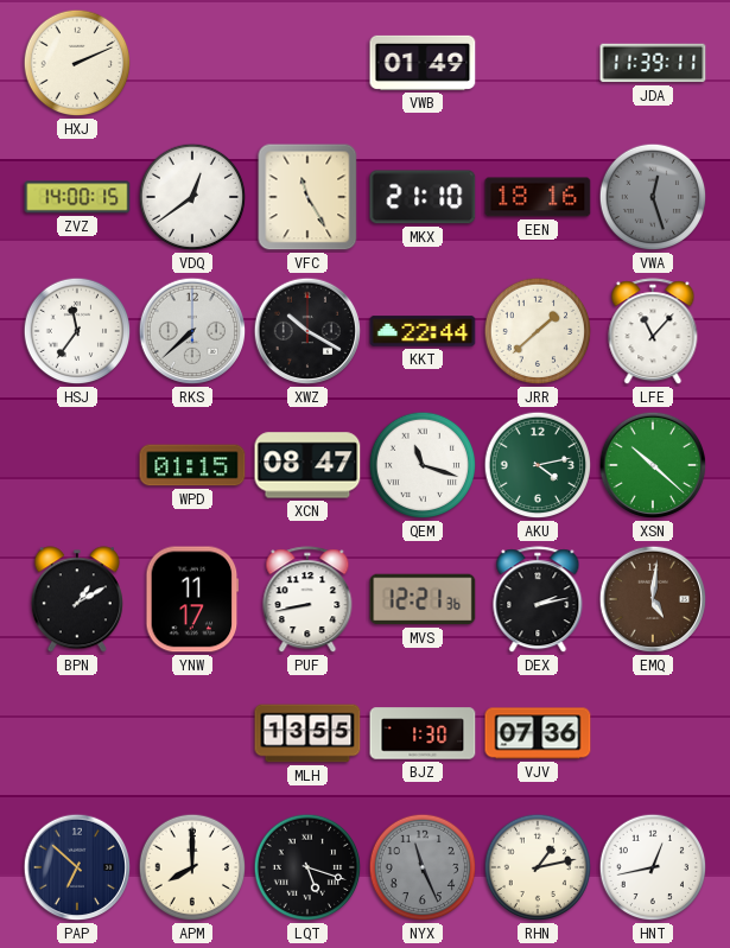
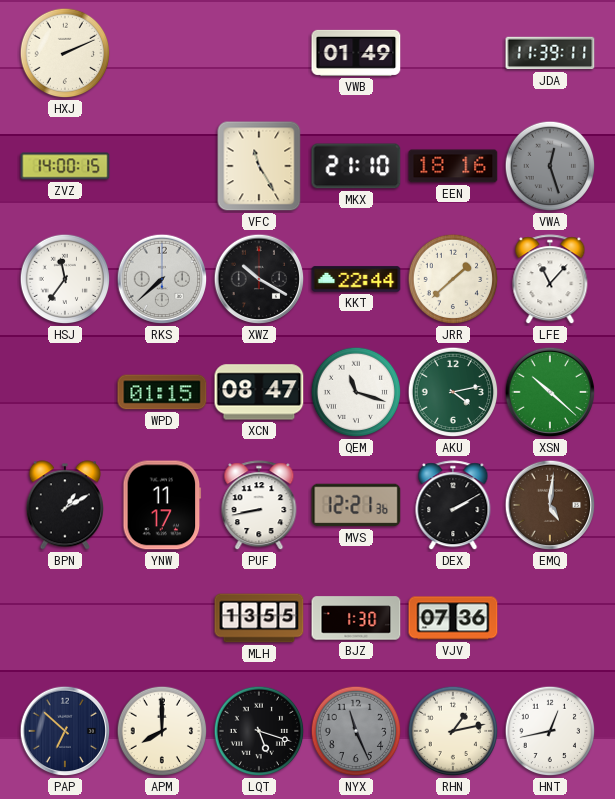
VDQ: 12:39 -> none
DEX: 2:13 -> 2:10
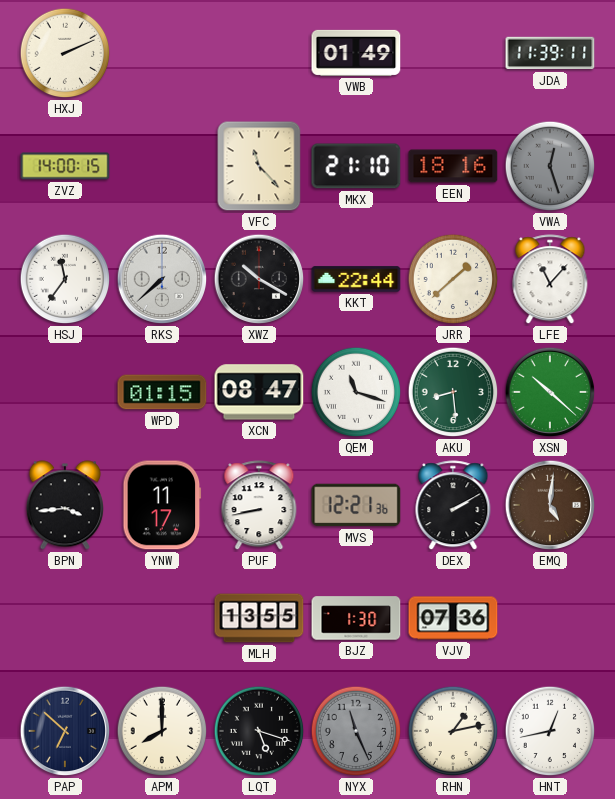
VFC: 11:25 -> 11:23
AKU: 4:13 -> 8:29
BPN: 1:10 -> 3:44
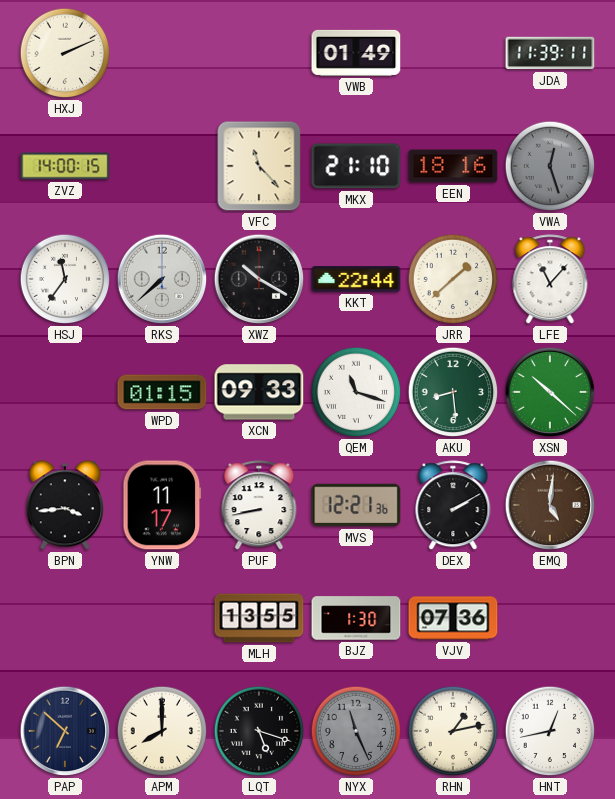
XCN: 08:47 -> 09:33
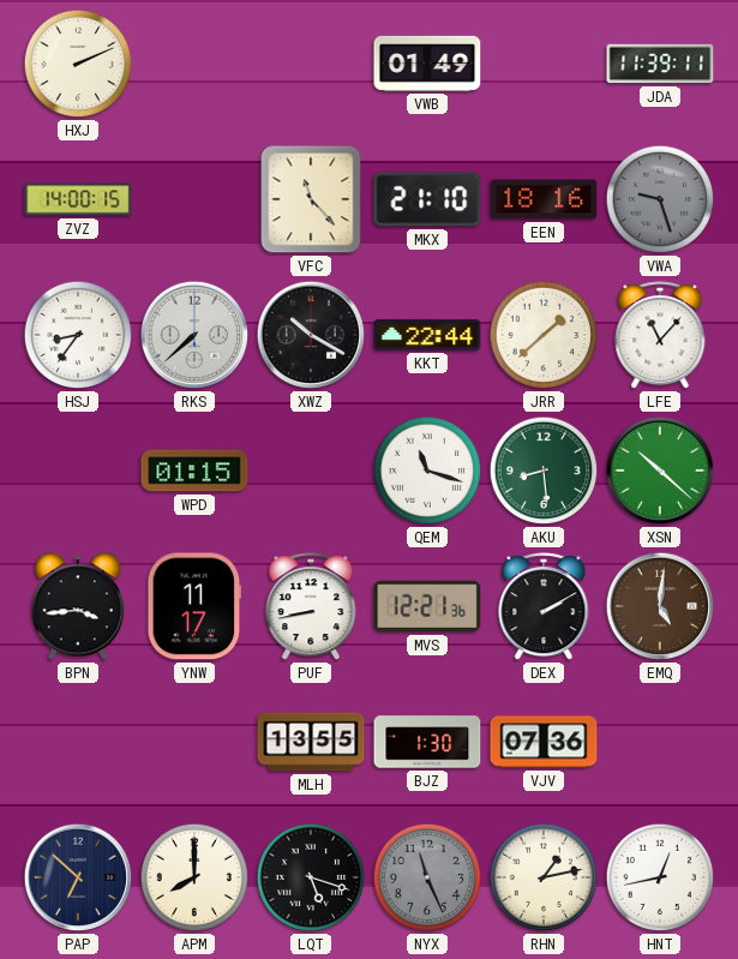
VWA: 12:27 -> 9:27
HSJ: 11:36 -> 8:36
XCN: 09:33 -> none
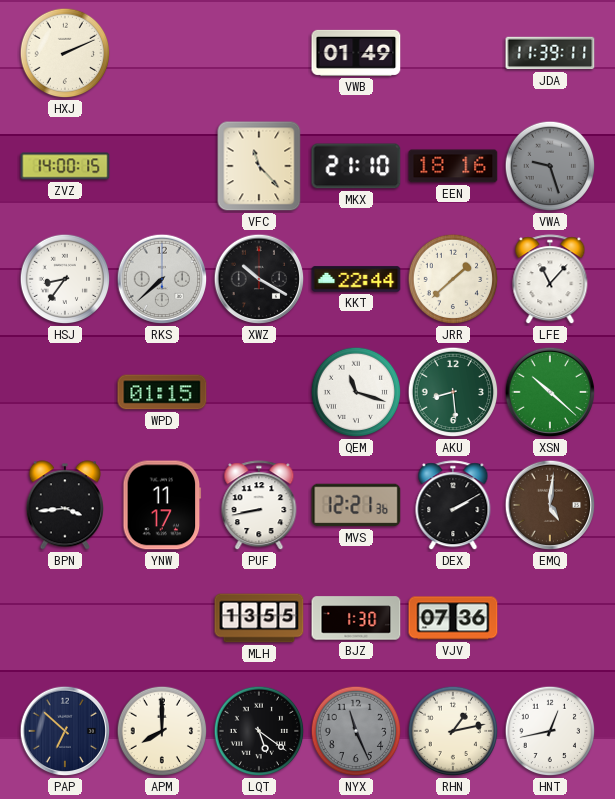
LQT: 5:18 -> 5:21
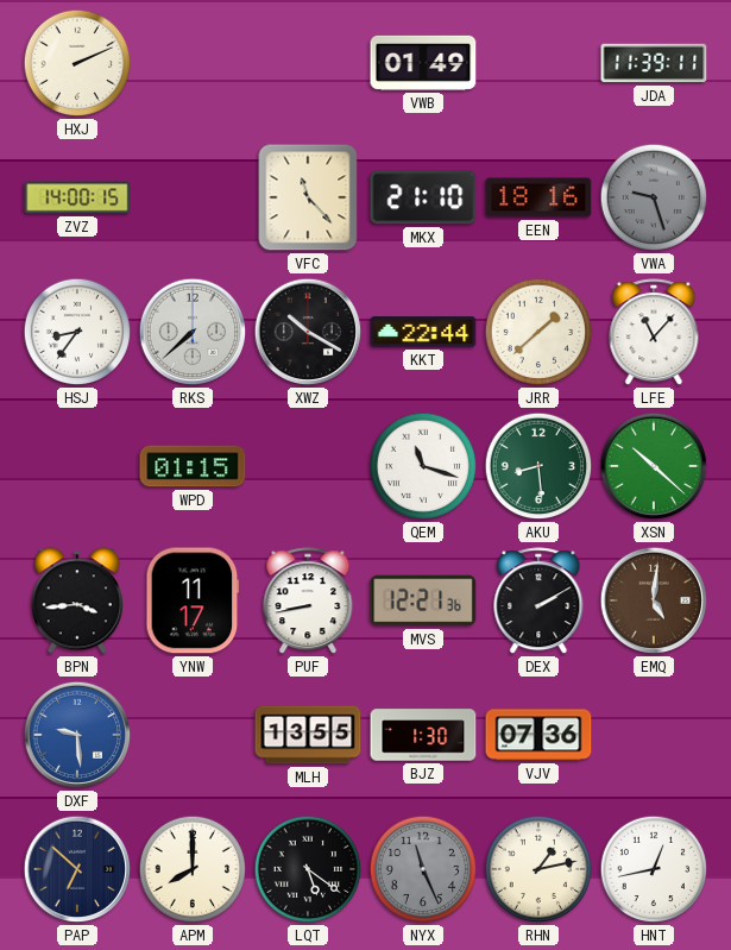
DXF: none -> 9:29
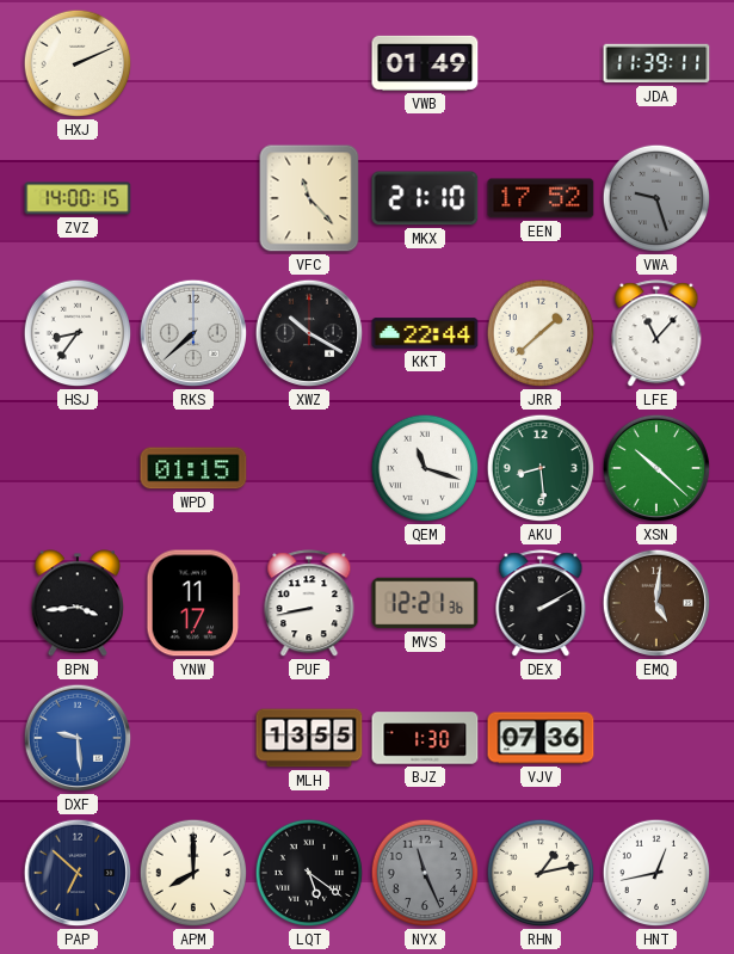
EEN: 18:16 -> 17:52
